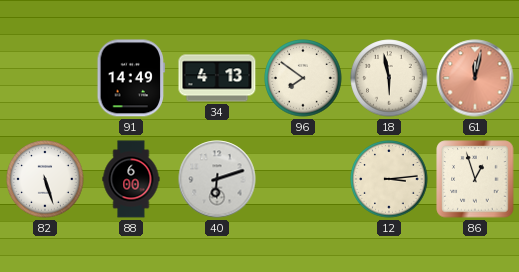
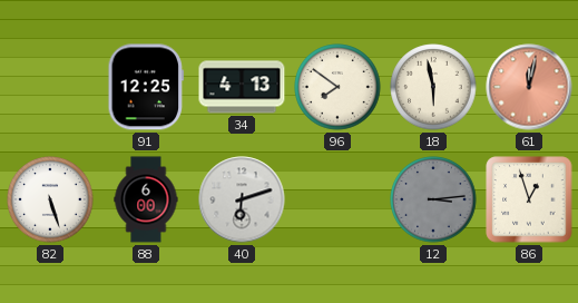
91: 14:49 -> 12:25
12 dial: cream -> grey
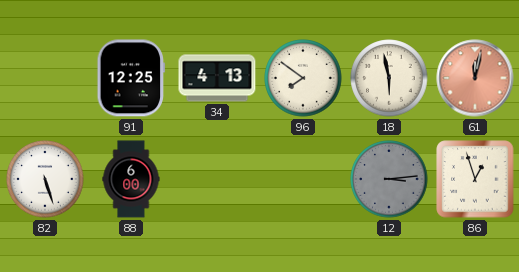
40: 6:12 -> none
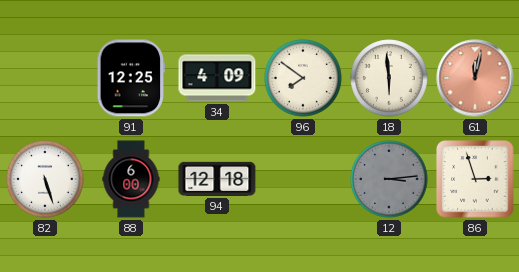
34: 4:13 -> 4:09
18: 5:58 -> 5:59
94: none -> 12:18
86: 12:57 -> 2:57
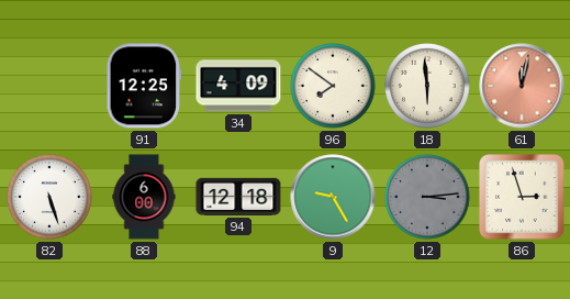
9: none -> 9:25
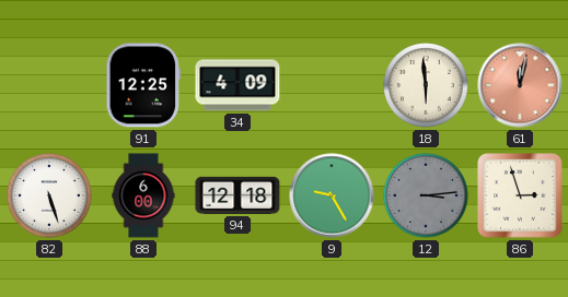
96: 7:51 -> none
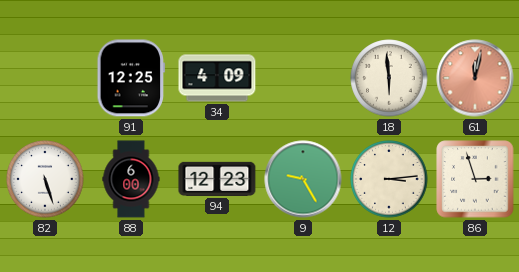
94: 12:18 -> 12:23
12 dial: grey -> cream
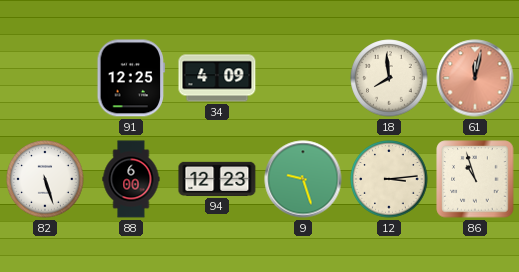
18: 5:59 -> 7:59
9: 9:25 -> 9:27
86: 2:57 -> 10:57
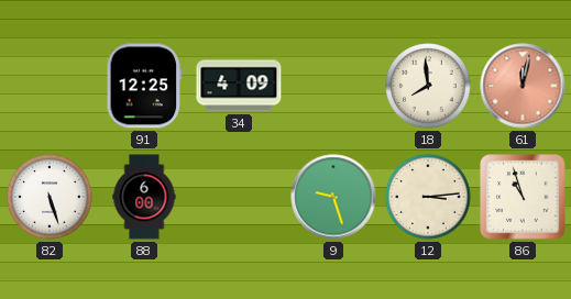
94: 12:23 -> none
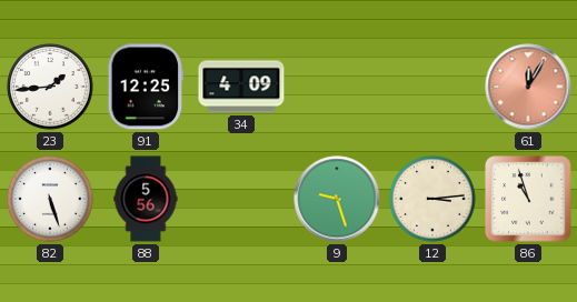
23: none -> 1:44
18: 7:59 -> none
61: 12:02 -> 12:05
88: 6:00 -> 5:56
